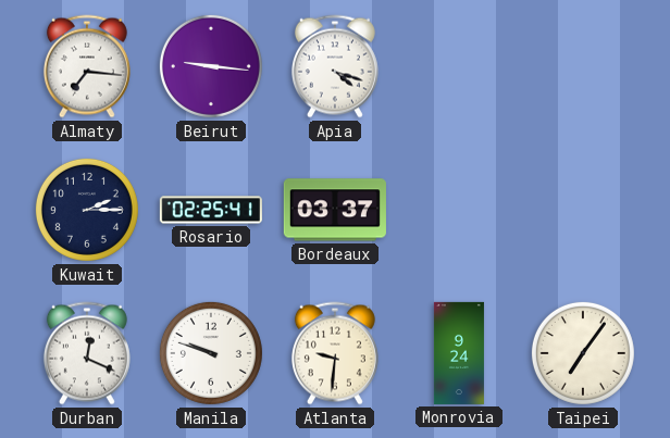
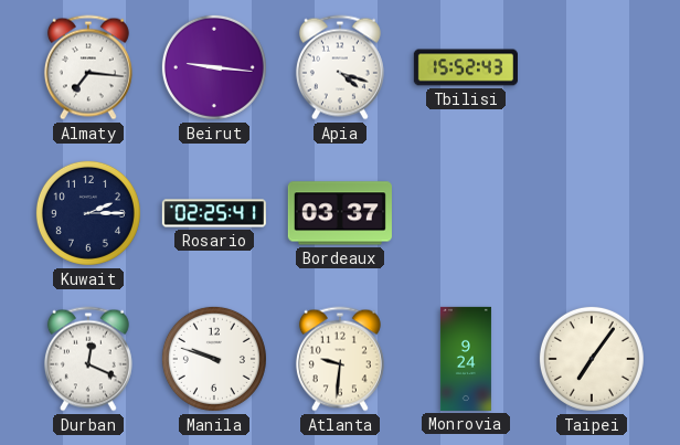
Tbilisi: none -> 15:52
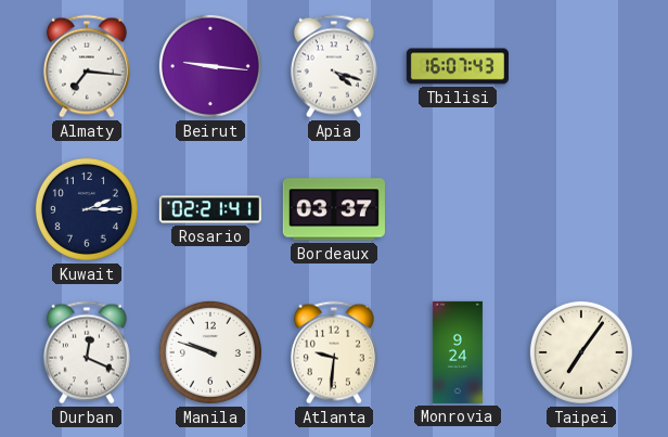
Tbilisi: 15:52 -> 16:07
Rosario: 02:25 -> 02:21
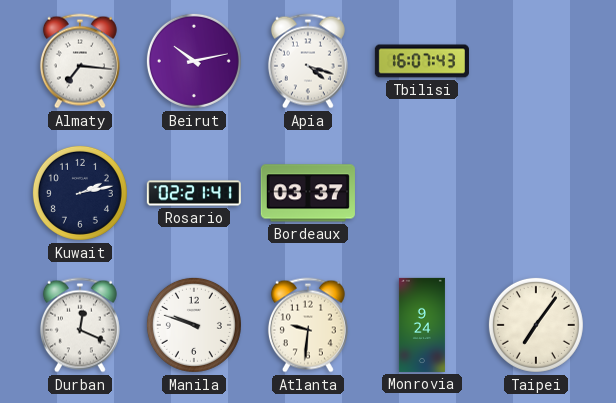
Beirut: 9:16 -> 10:13
Kuwait: 2:15 -> 2:13
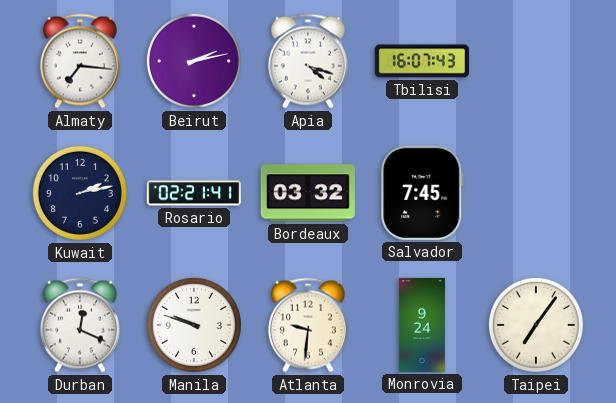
Beirut: 10:13 -> 2:13
Bordeaux: 03:37 -> 03:32
Salvador: none -> 7:45
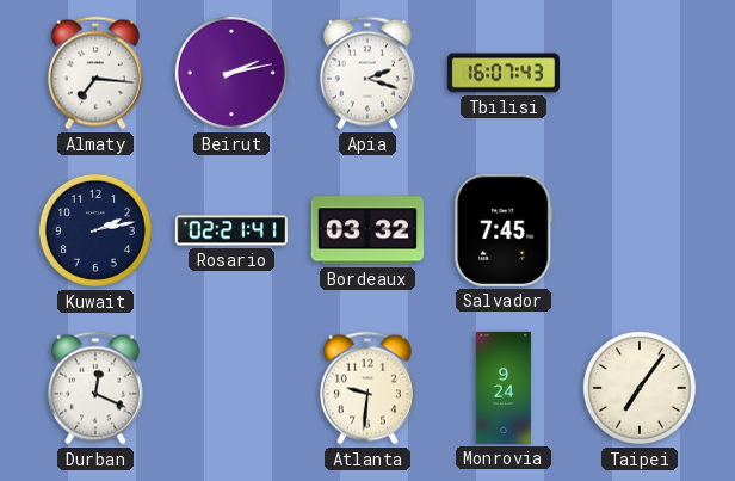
Apia: 4:18 -> 2:18
Manila: 9:48 -> none
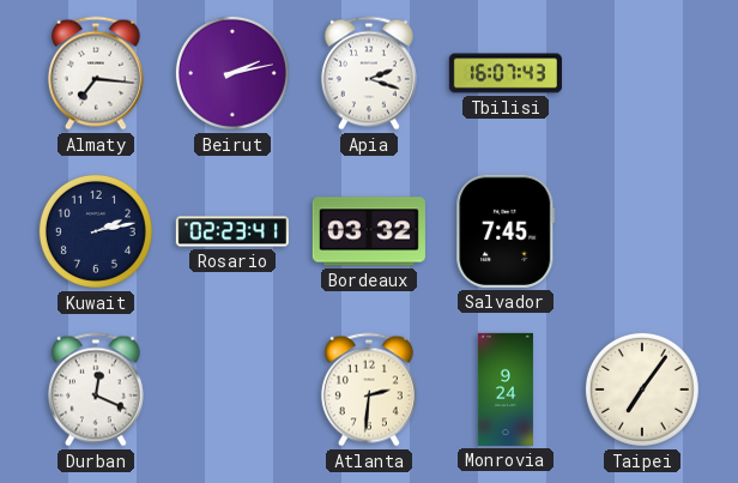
Rosario: 02:21 -> 02:23
Atlanta: 9:31 -> 2:31
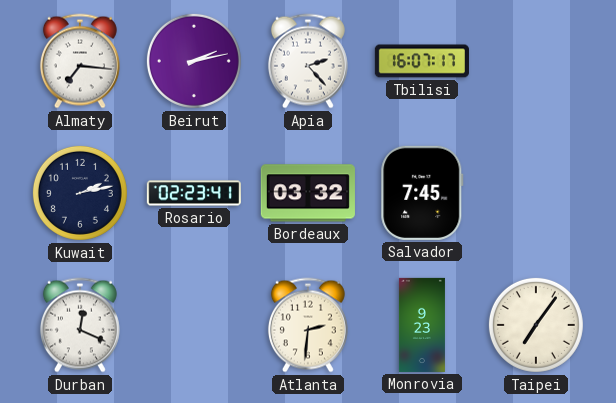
Apia: 2:18 -> 2:23
Tbilisi: 16:07:43 -> 16:07:17
Monrovia: 9:24 -> 9:23
